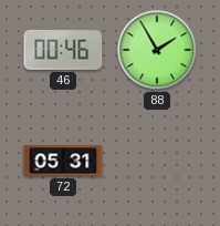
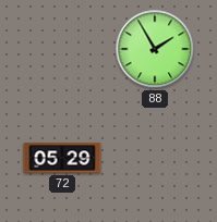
46: 00:46 -> none
72: 05:31 -> 05:29
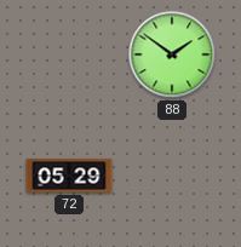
88: 1:55 -> 1:51
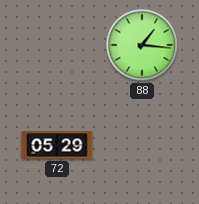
88: 1:51 -> 1:16
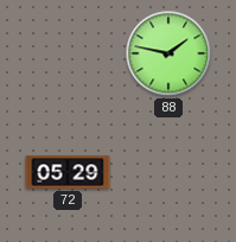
88: 1:16 -> 1:47
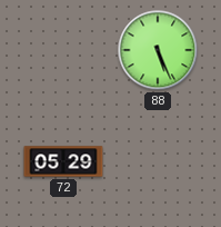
88: 1:47 -> 5:26
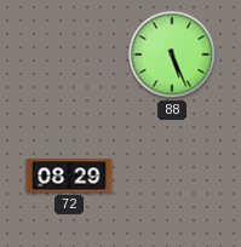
72: 05:29 -> 08:29
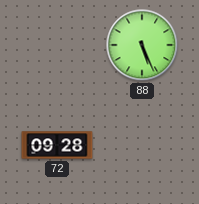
72: 08:29 -> 09:28
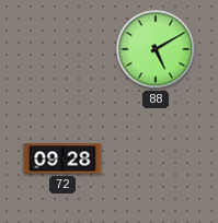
88: 5:26 -> 5:10
